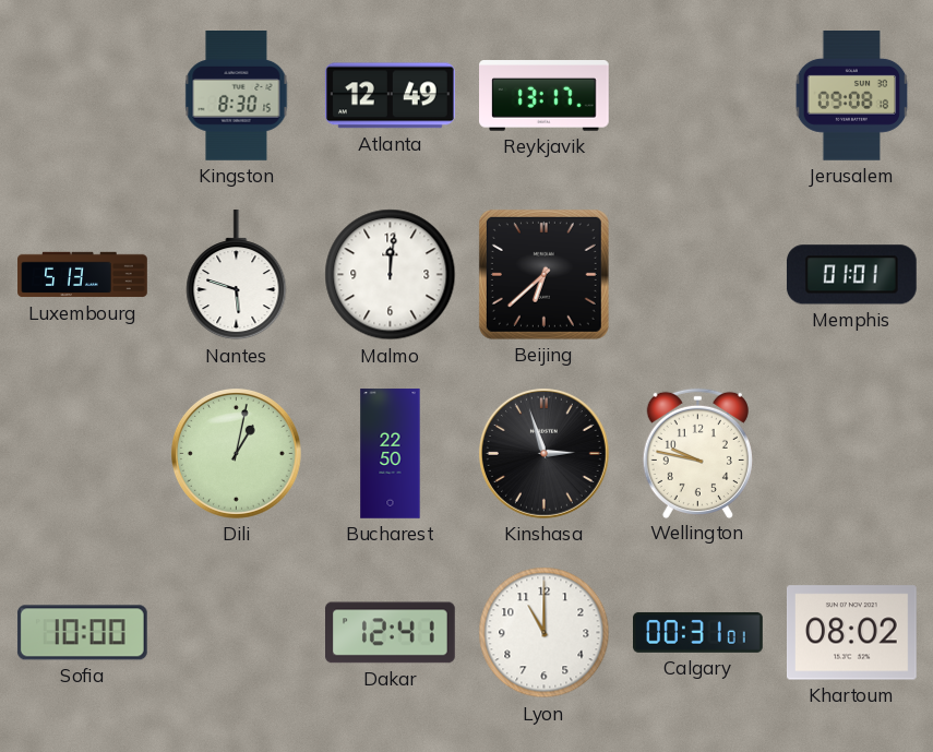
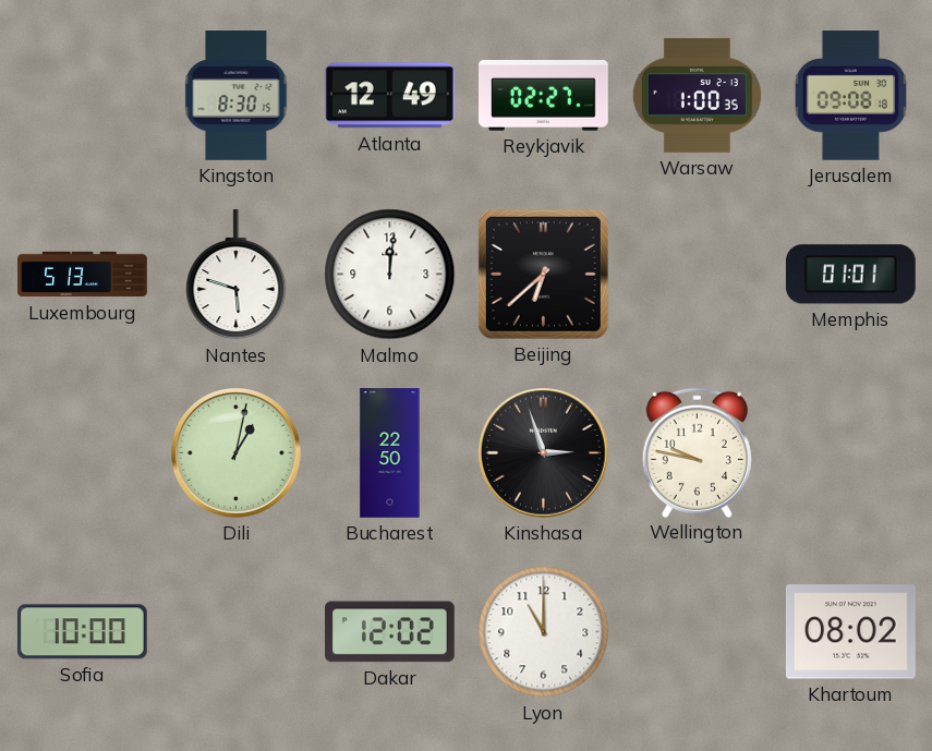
Reykjavik: 13:17 -> 02:27
Warsaw: none -> 1:00
Dakar: 12:41 -> 12:02
Calgary: 00:31 -> none
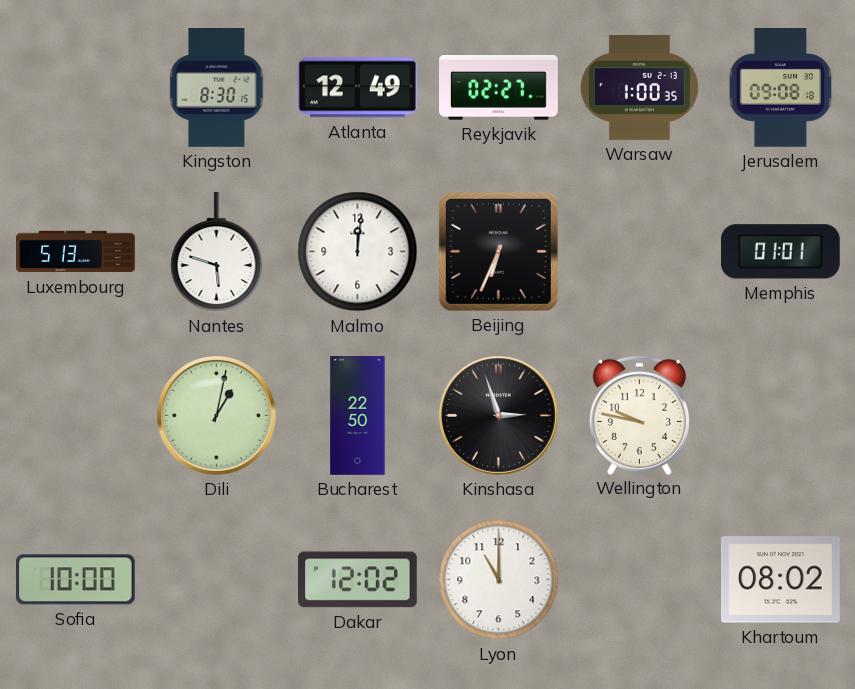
Beijing: 6:38 -> 6:34
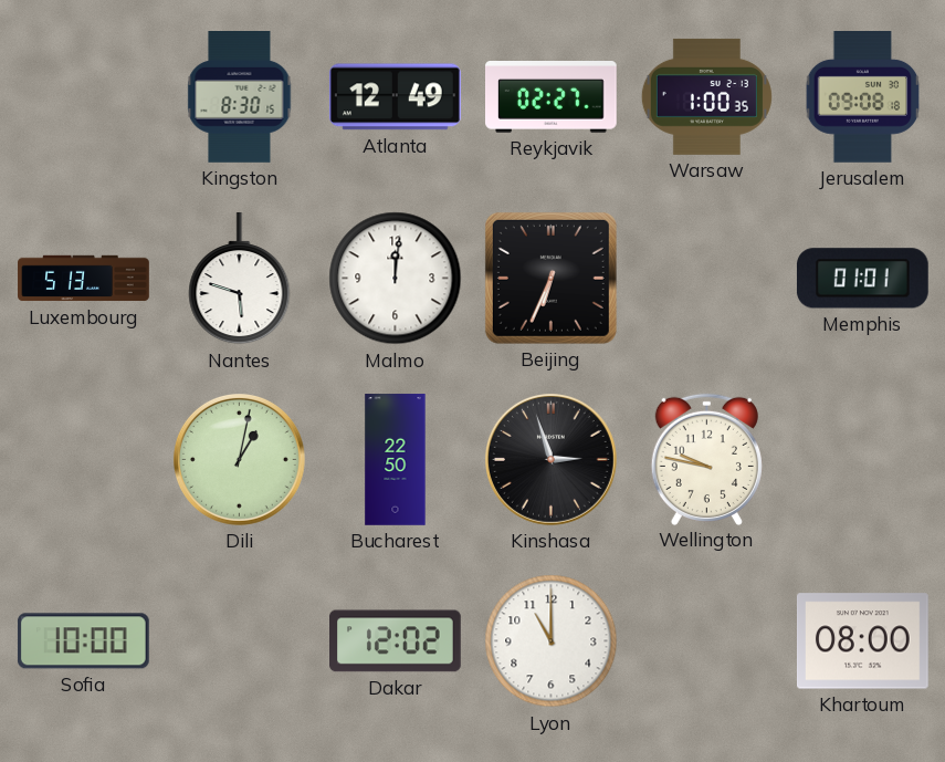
Khartoum: 08:02 -> 08:00
